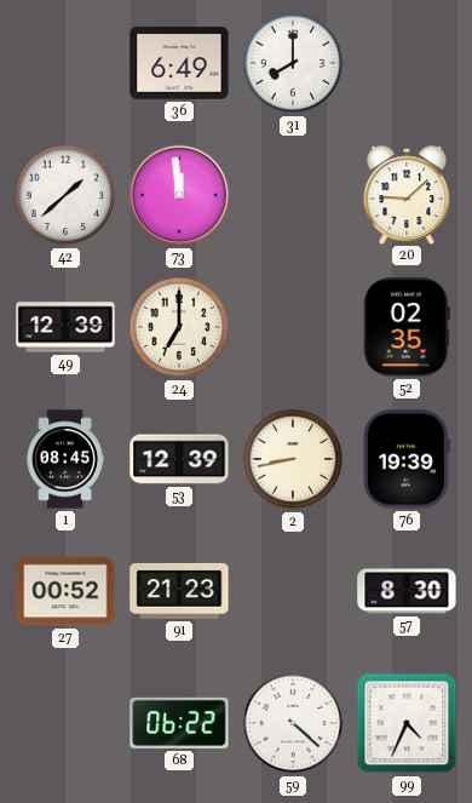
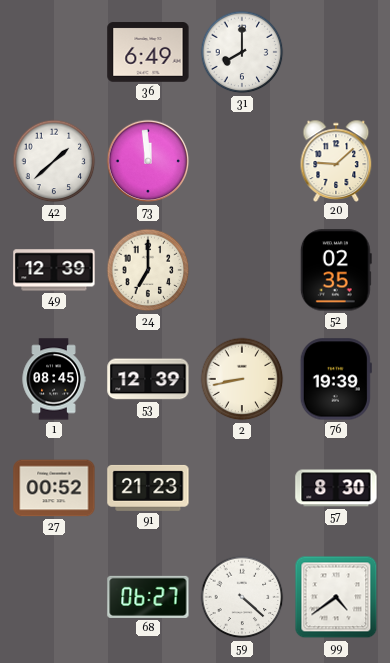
68: 06:22 -> 06:27
99: 4:34 -> 4:39
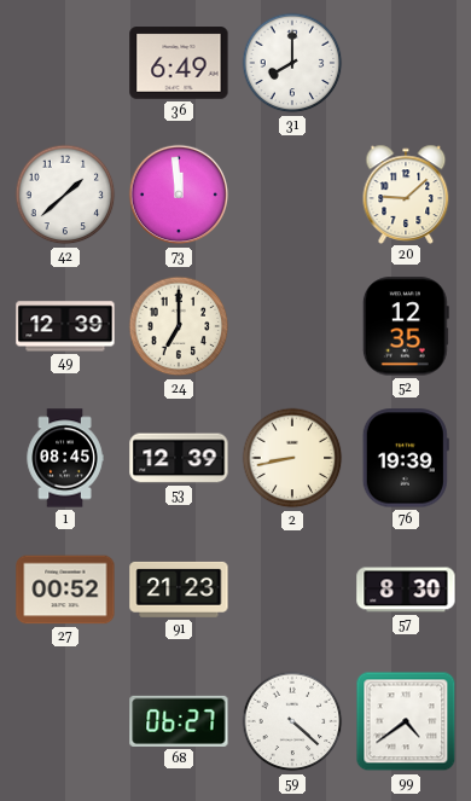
52: 02:35 -> 12:35
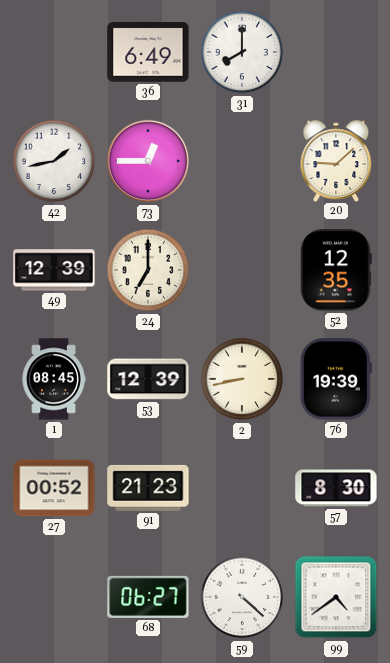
42: 1:38 -> 1:43
73: 11:59 -> 12:45
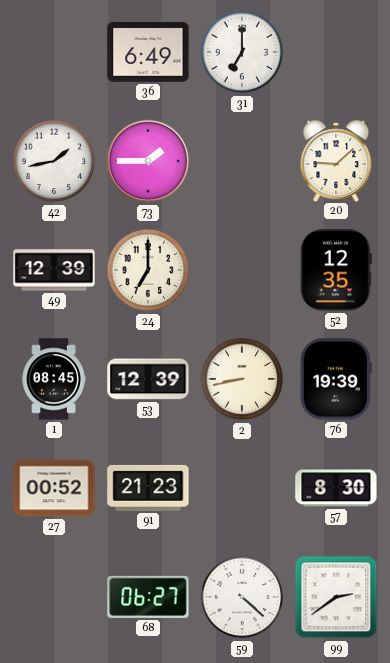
31: 8:00 -> 7:00
73: 12:45 -> 1:45
99: 4:39 -> 2:39
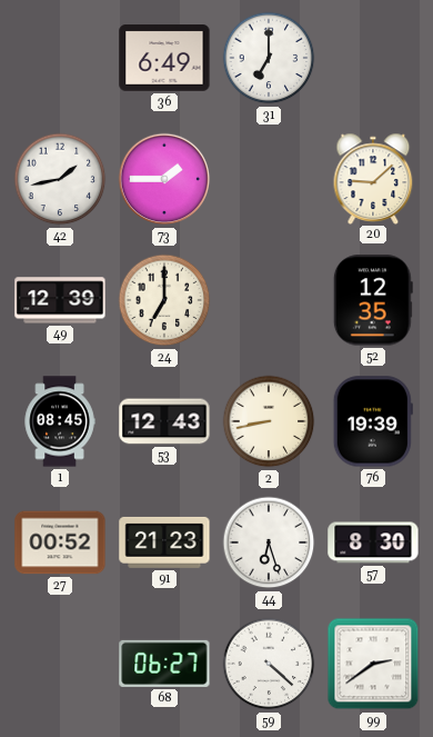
53: 12:39 -> 12:43
44: none -> 6:27
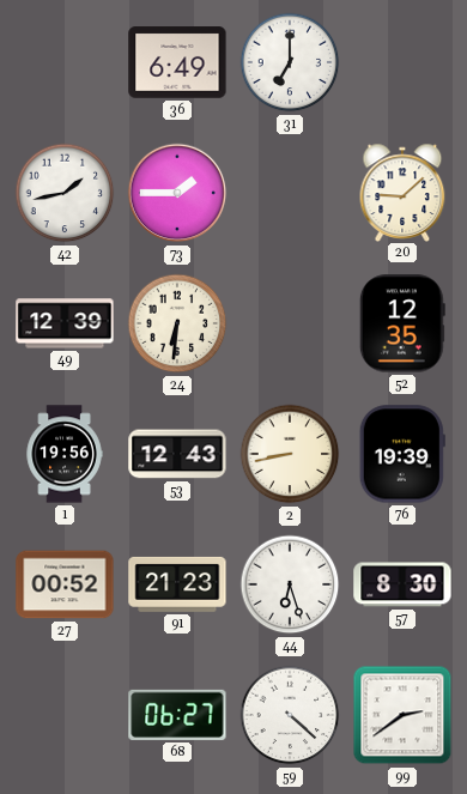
24: 7:00 -> 6:31
1: 08:45 -> 19:56
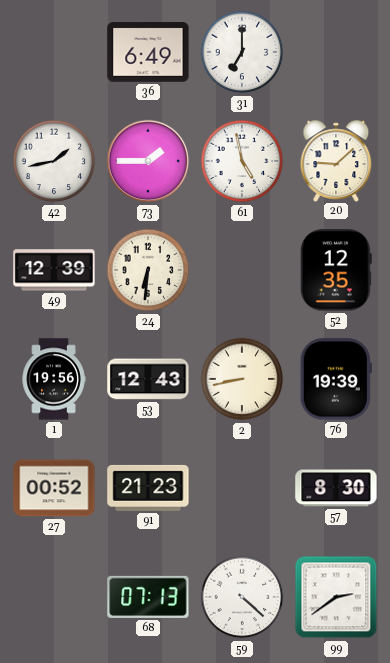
61: none -> 4:58
44: 6:27 -> none
68: 06:27 -> 07:13
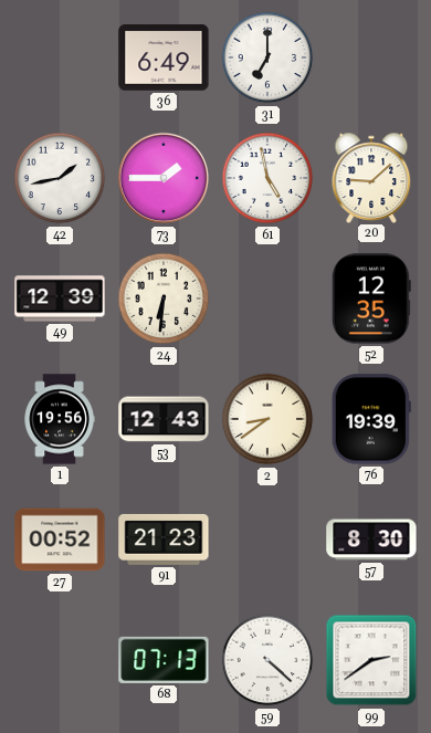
2: 8:43 -> 8:39
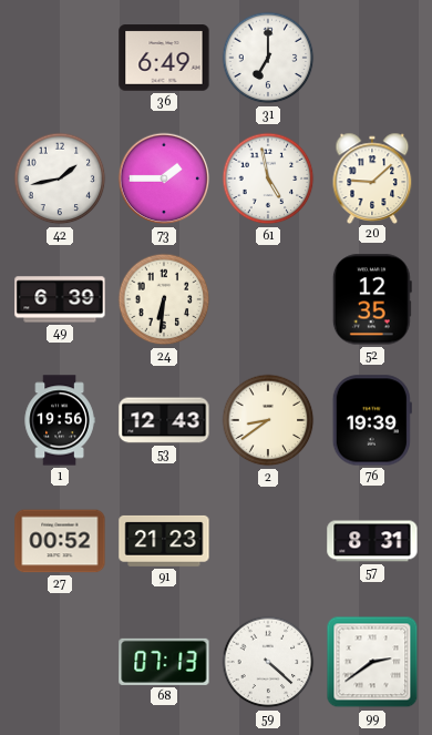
49: 12:39 -> 6:39
57: 8:30 -> 8:31
